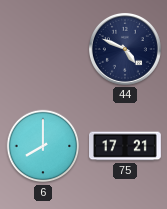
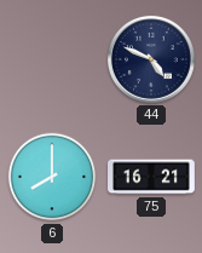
75: 17:21 -> 16:21
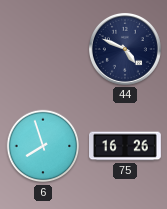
6: 8:00 -> 7:57
75: 16:21 -> 16:26
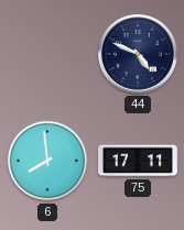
6: 7:57 -> 7:59
75: 16:26 -> 17:11
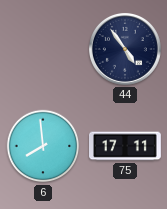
44: 4:49 -> 4:54
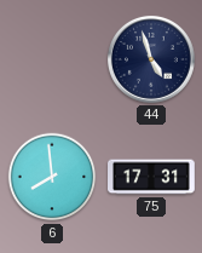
44: 4:54 -> 4:57
75: 17:11 -> 17:31
